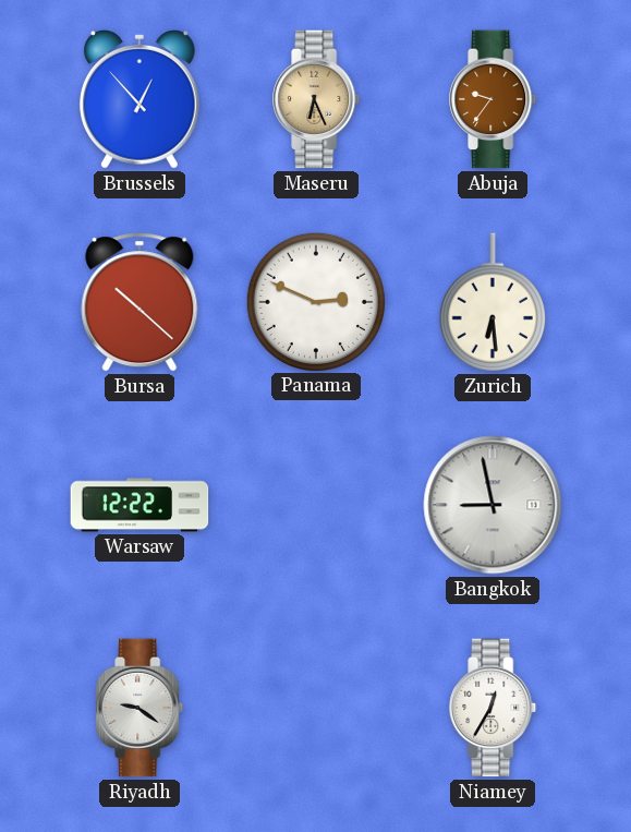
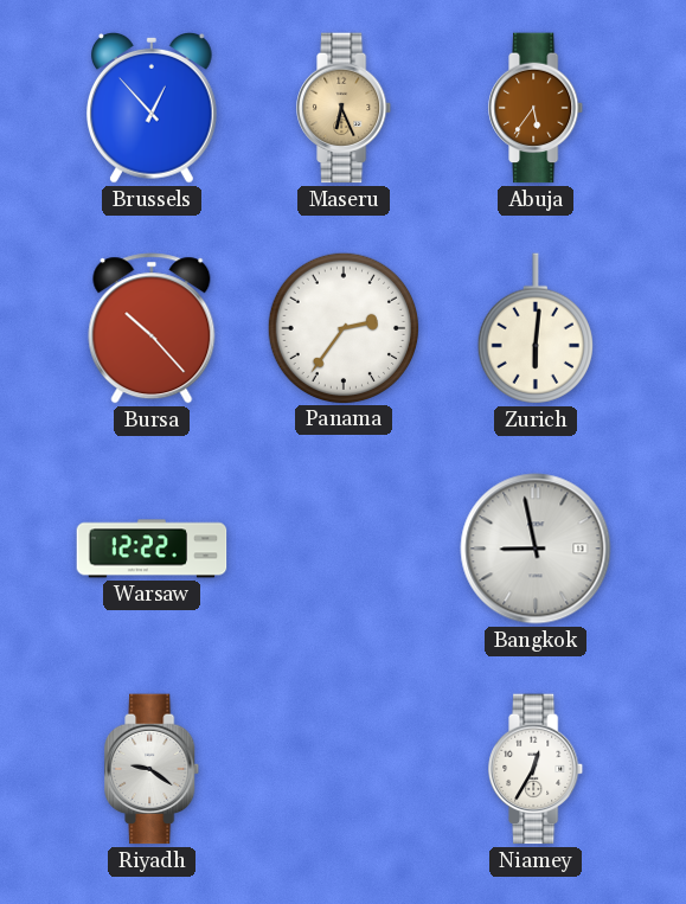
Abuja: 9:36 -> 5:36
Bursa: 10:22 -> 10:23
Panama: 2:49 -> 2:36
Zurich: 6:29 -> 6:01
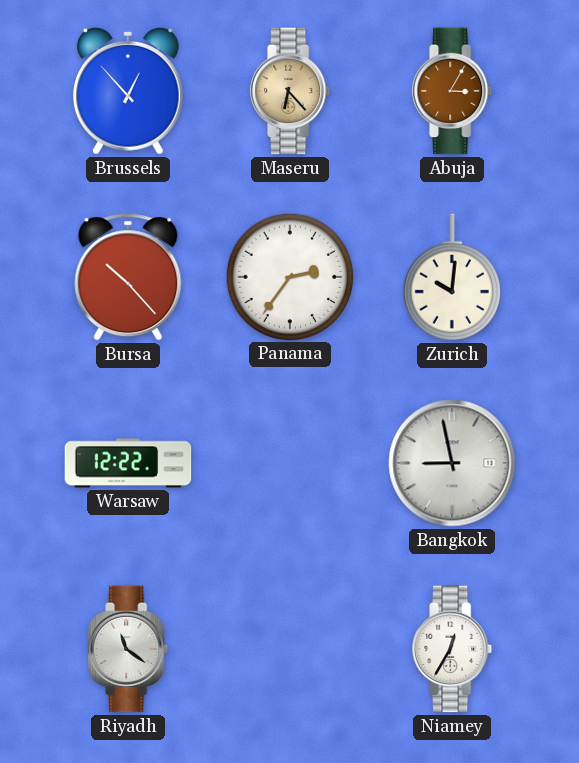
Maseru: 6:26 -> 6:23
Abuja: 5:36 -> 3:05
Zurich: 6:01 -> 10:01
Riyadh: 9:21 -> 11:21
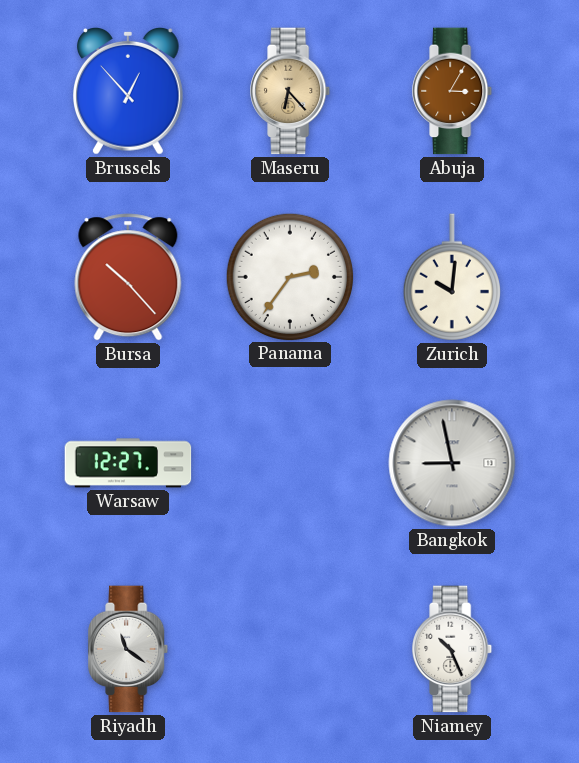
Warsaw: 12:22 -> 12:27
Niamey: 12:35 -> 10:26
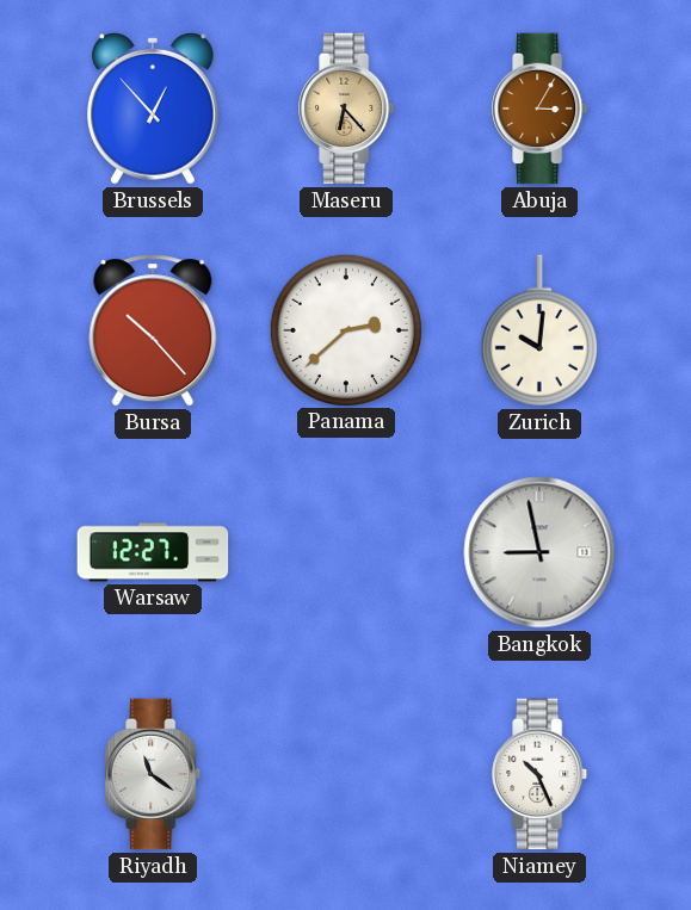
Panama: 2:36 -> 2:38
